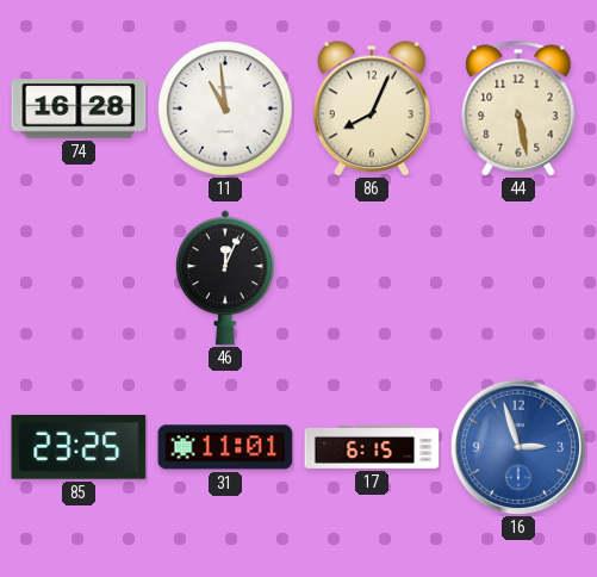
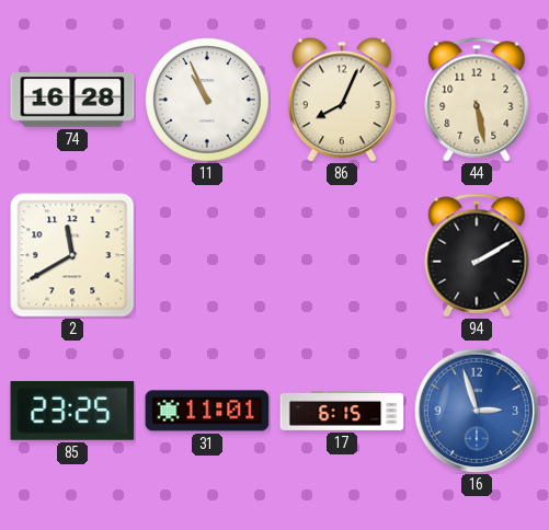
11: 10:59 -> 10:56
2: none -> 11:40
46: 12:04 -> none
94: none -> 2:10
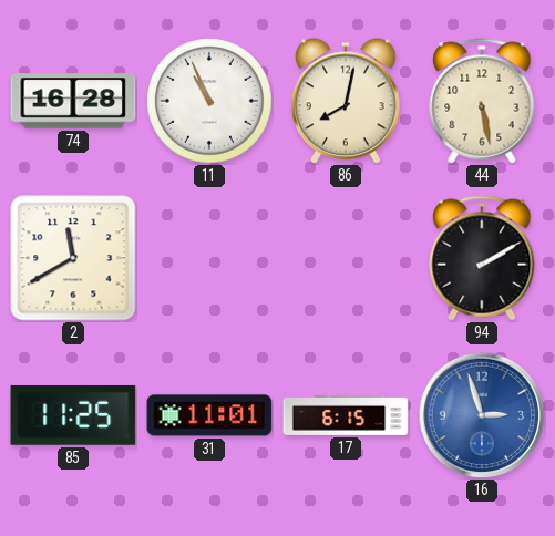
86: 8:04 -> 8:02
85: 23:25 -> 11:25
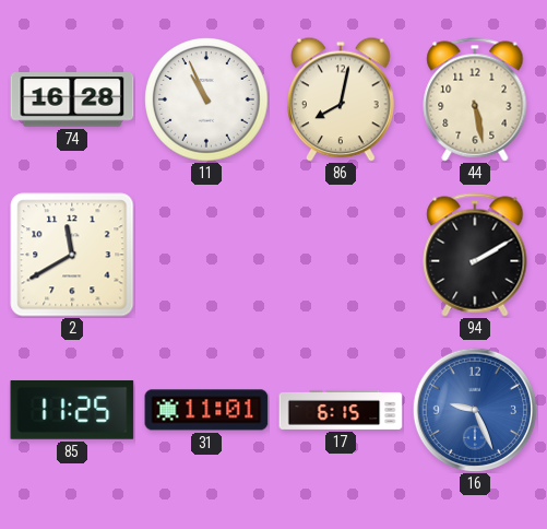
16: 2:57 -> 9:26
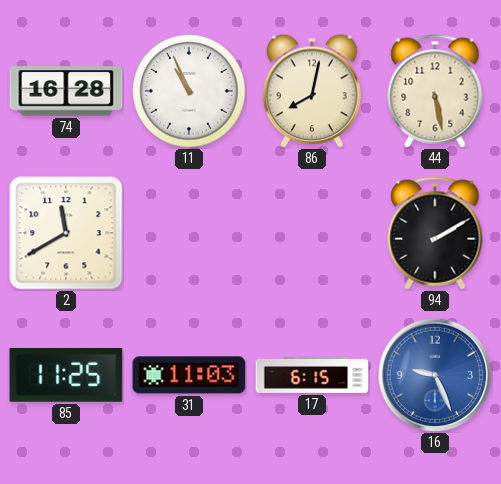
31: 11:01 -> 11:03
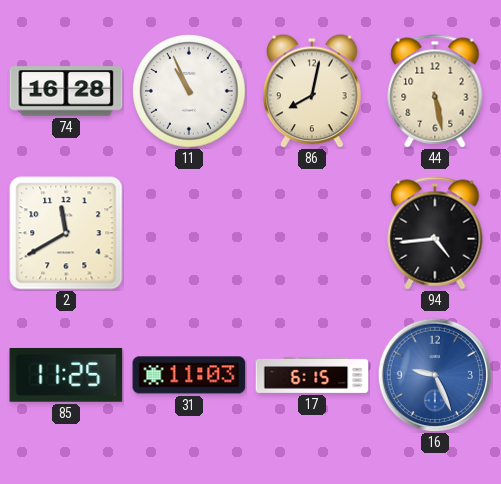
94: 2:10 -> 4:44
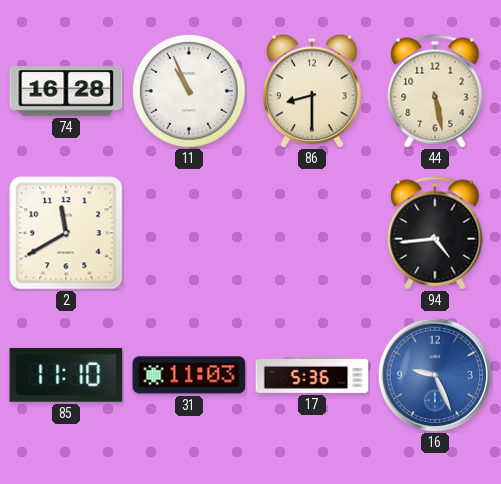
86: 8:02 -> 8:30
85: 11:25 -> 11:10
17: 6:15 -> 5:36
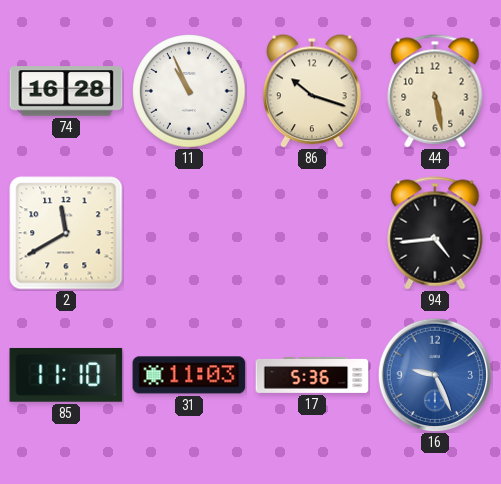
86: 8:30 -> 10:18
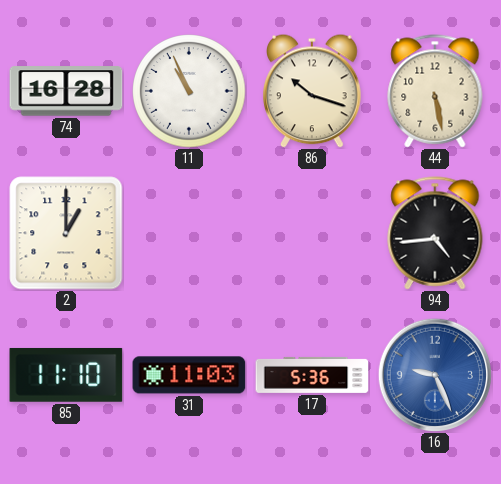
2: 11:40 -> 1:00
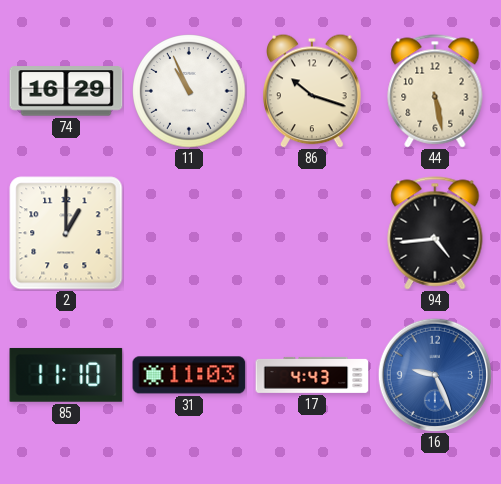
74: 16:28 -> 16:29
17: 5:36 -> 4:43
